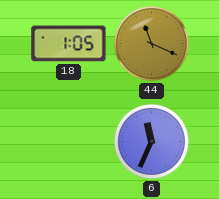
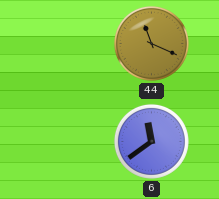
18: 1:05 -> none
6: 11:34 -> 11:39
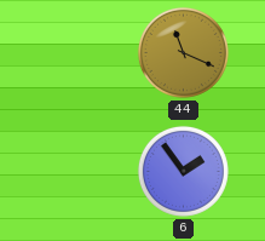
6: 11:39 -> 1:54
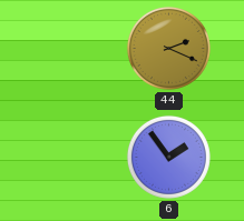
44: 11:19 -> 2:19
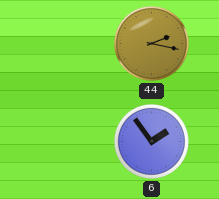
44: 2:19 -> 2:17
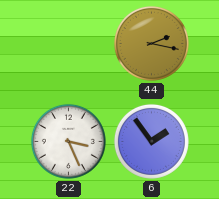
22: none -> 3:26
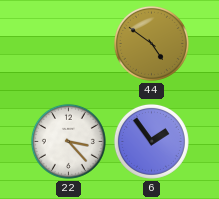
44: 2:17 -> 4:51
22: 3:26 -> 3:23
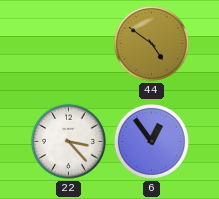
6: 1:54 -> 12:54
